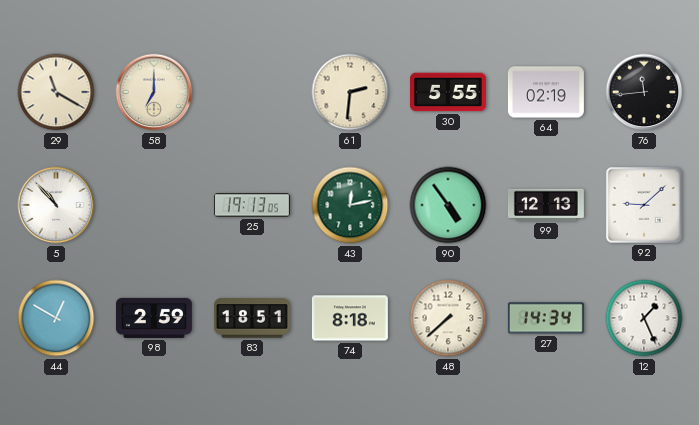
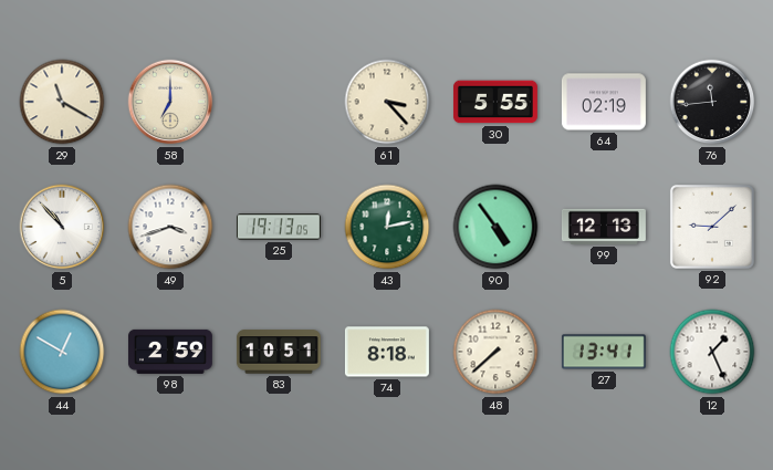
61: 2:31 -> 3:23
49: none -> 3:42
83: 18:51 -> 10:51
27: 14:34 -> 13:41
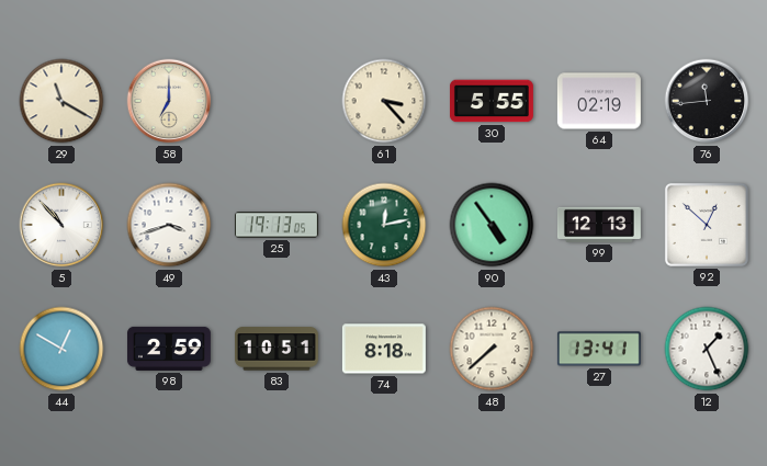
92: 9:08 -> 12:52
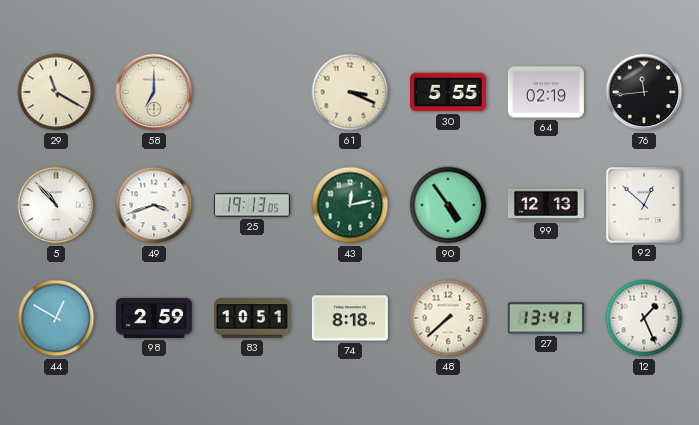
61: 3:23 -> 3:19
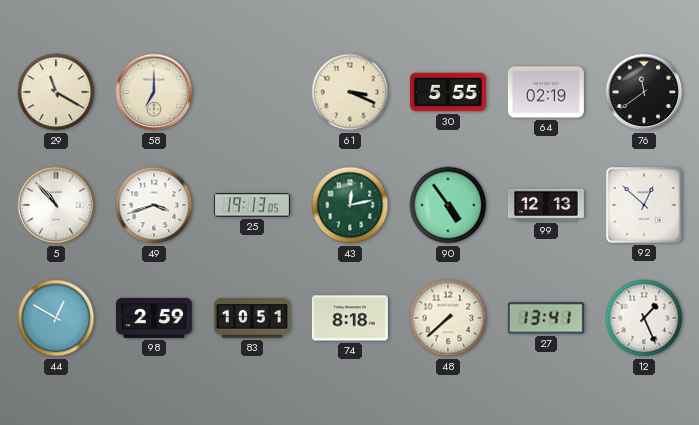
76: 11:44 -> 11:39
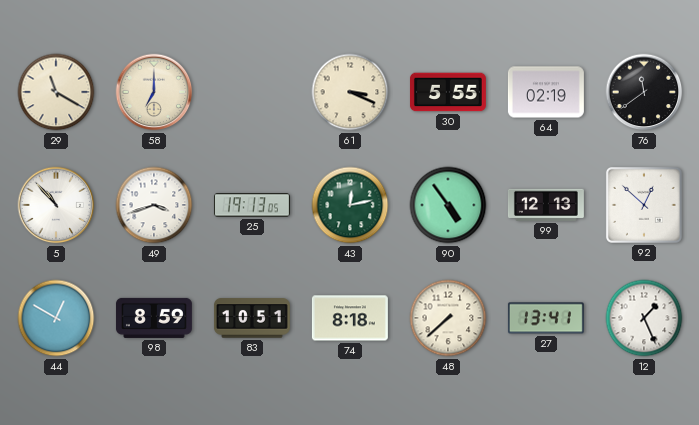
98: 2:59 -> 8:59
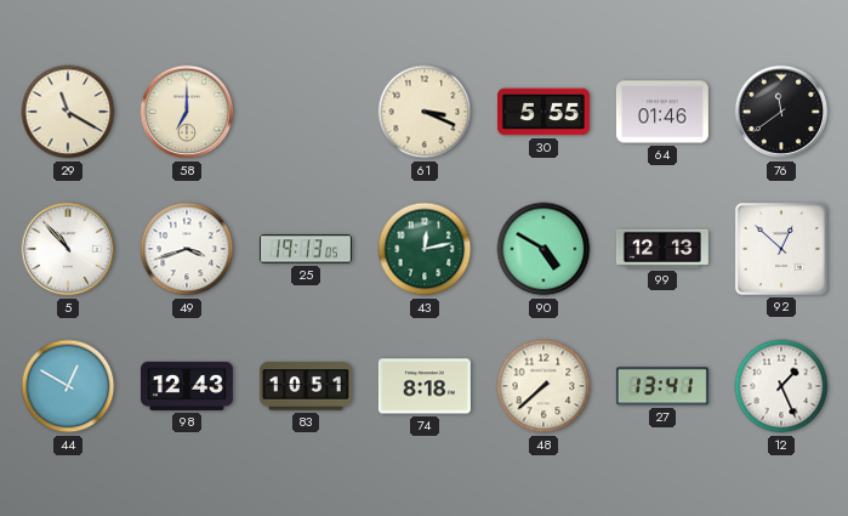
64: 02:19 -> 01:46
90: 4:54 -> 4:50
98: 8:59 -> 12:43
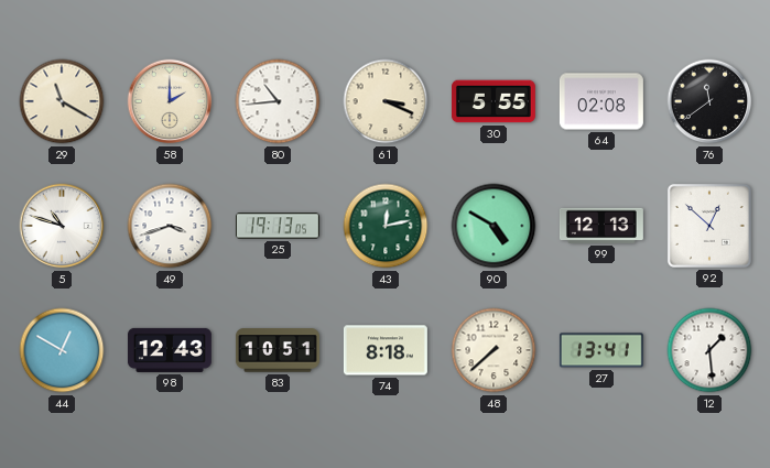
58: 7:00 -> 2:00
80: none -> 10:44
64: 01:46 -> 02:08
5: 10:53 -> 10:48
12: 1:26 -> 1:29
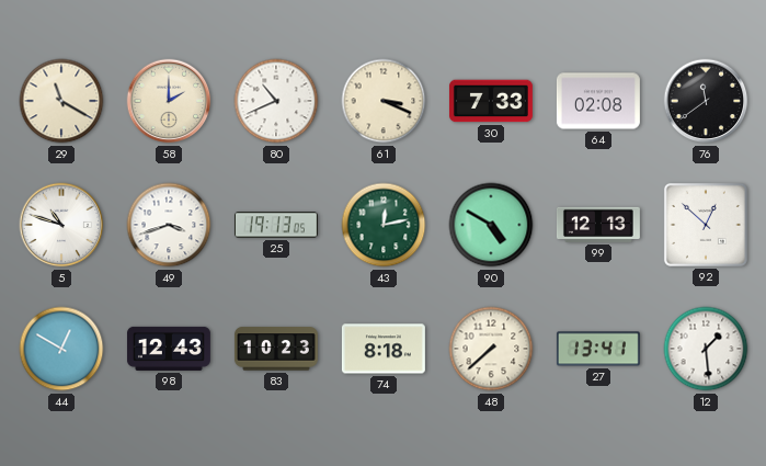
80: 10:44 -> 10:41
30: 5:55 -> 7:33
83: 10:51 -> 10:23
